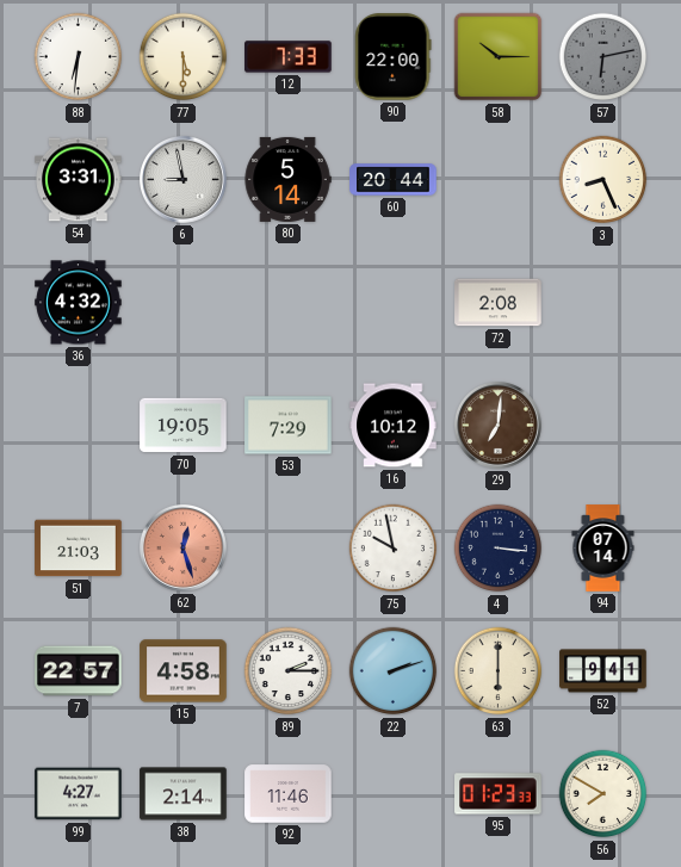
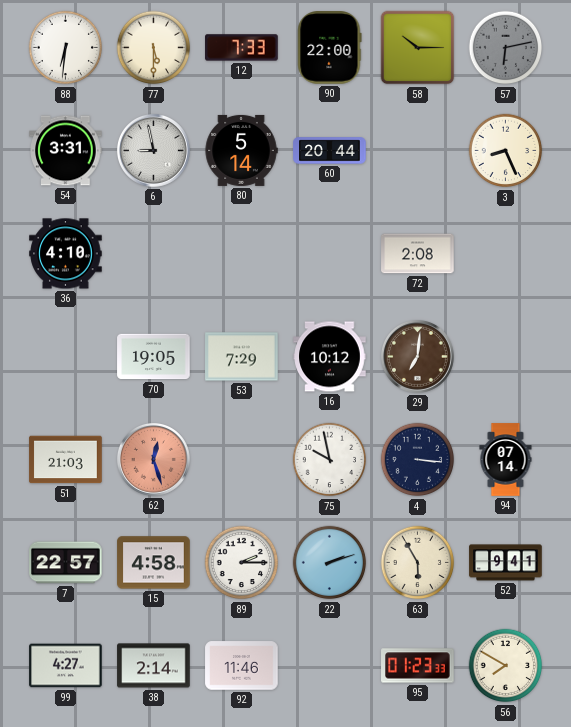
36: 4:32 -> 4:10
63: 6:00 -> 5:55
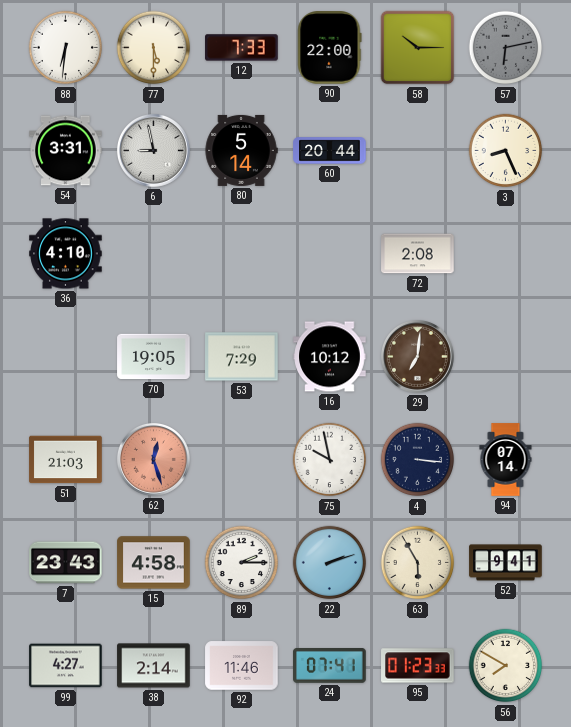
7: 22:57 -> 23:43
24: none -> 07:41
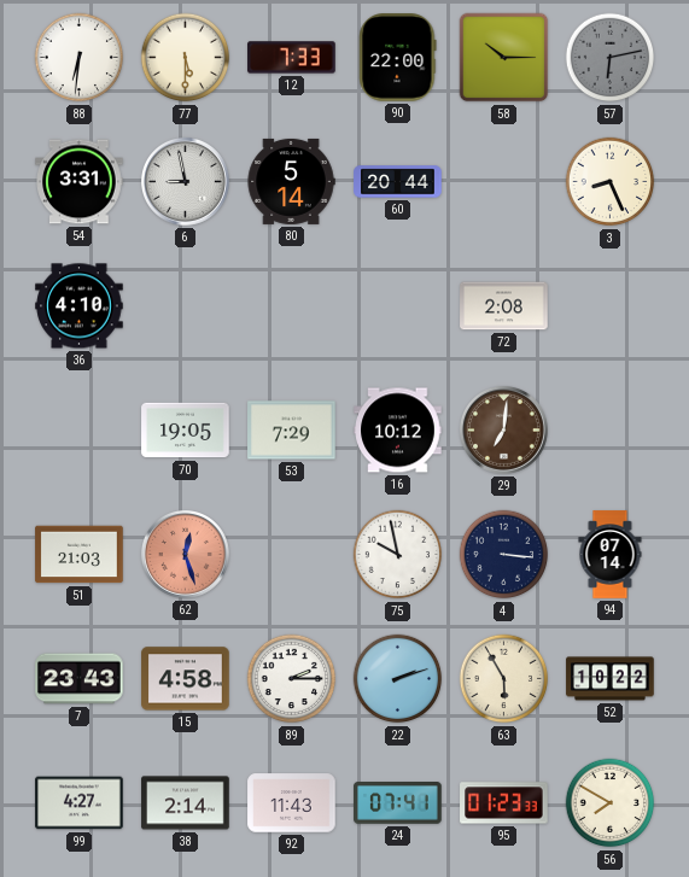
52: 9:41 -> 10:22
92: 11:46 -> 11:43
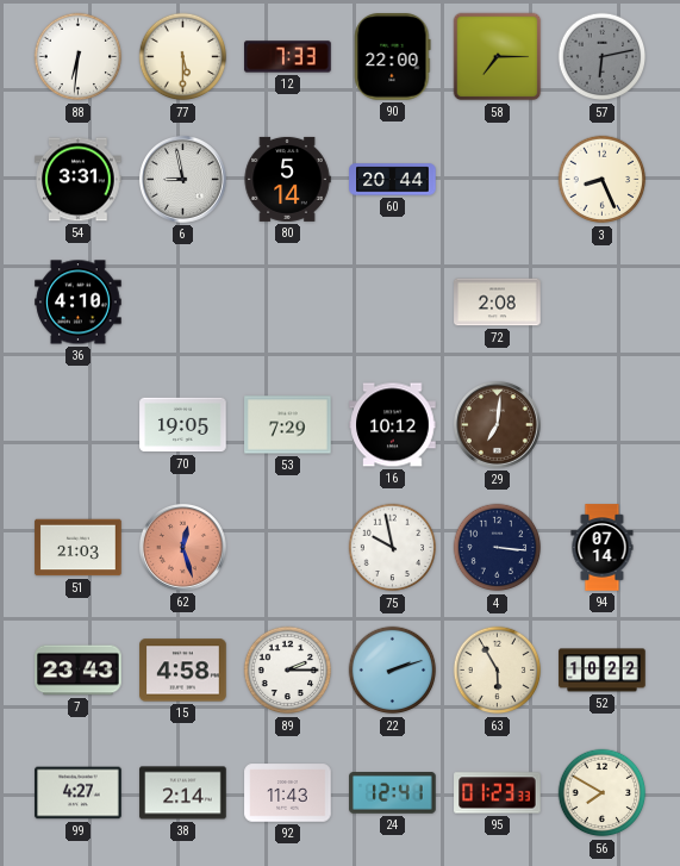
58: 10:15 -> 7:15
24: 07:41 -> 12:41
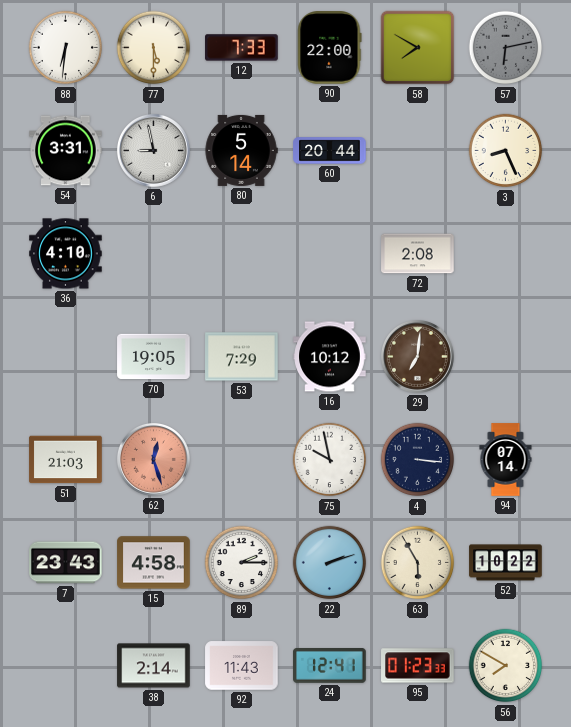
58: 7:15 -> 7:50
99: 4:27 -> none
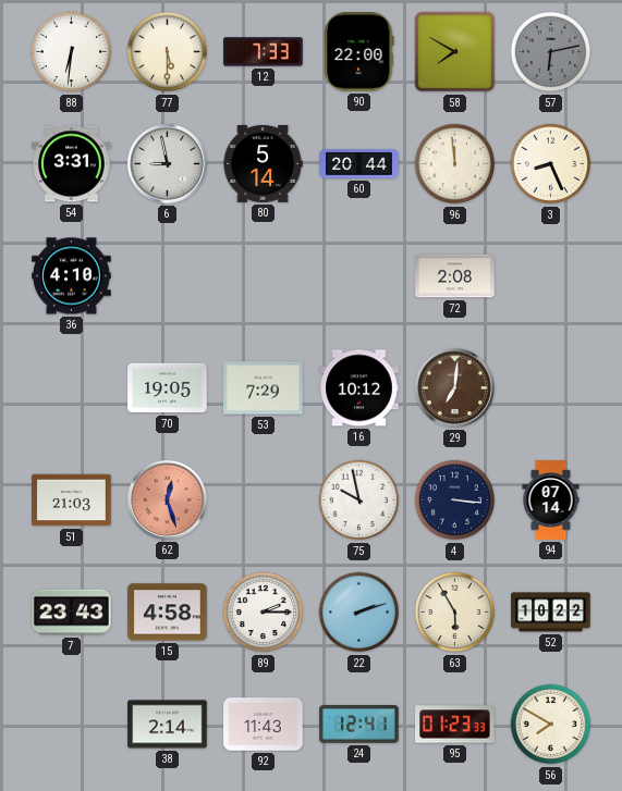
96: none -> 11:59
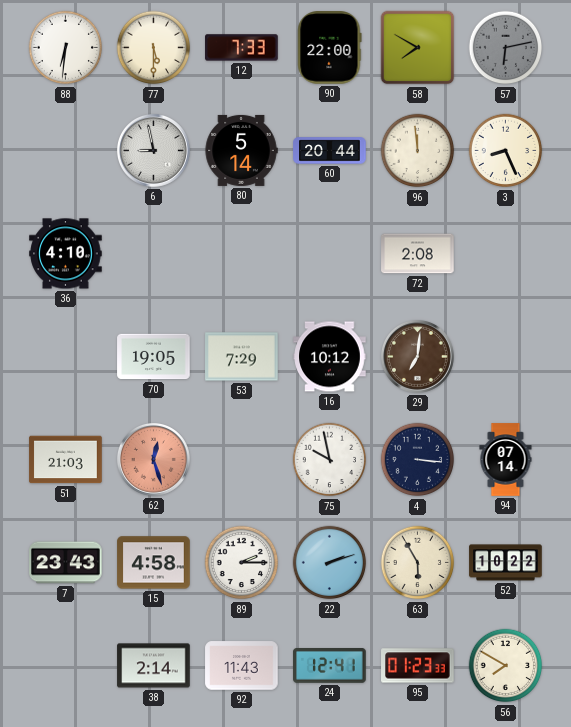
54: 3:31 -> none
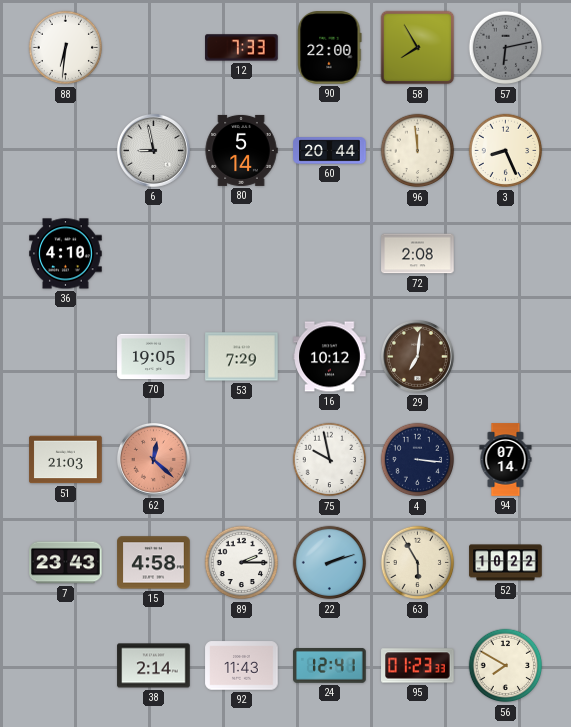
77: 5:30 -> none
58: 7:50 -> 7:55
62: 12:27 -> 12:22
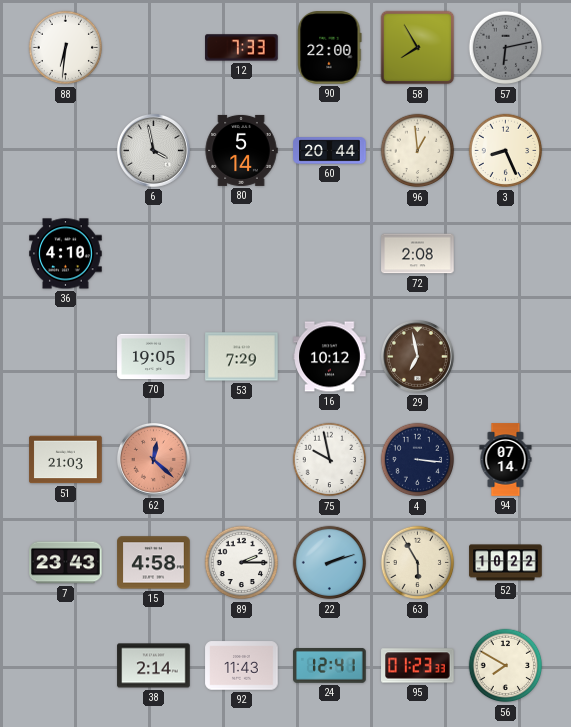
6: 8:58 -> 3:58
96: 11:59 -> 12:59
29: 7:01 -> 6:58
